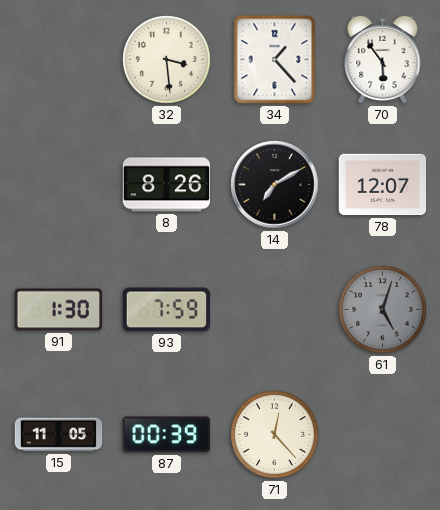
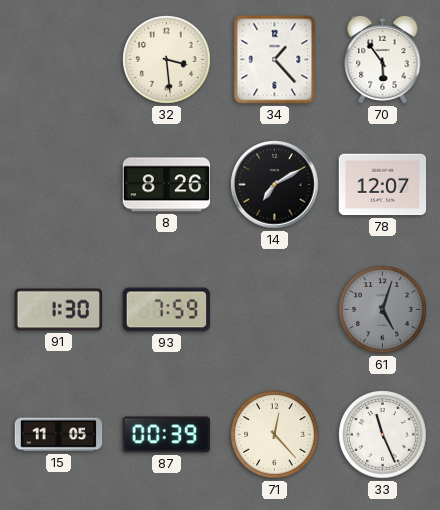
33: none -> 11:26
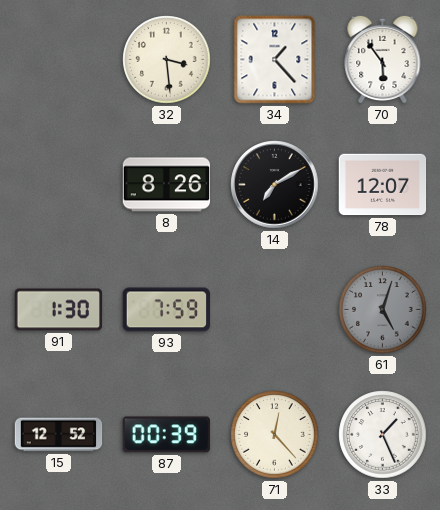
15: 11:05 -> 12:52
33: 11:26 -> 1:26
